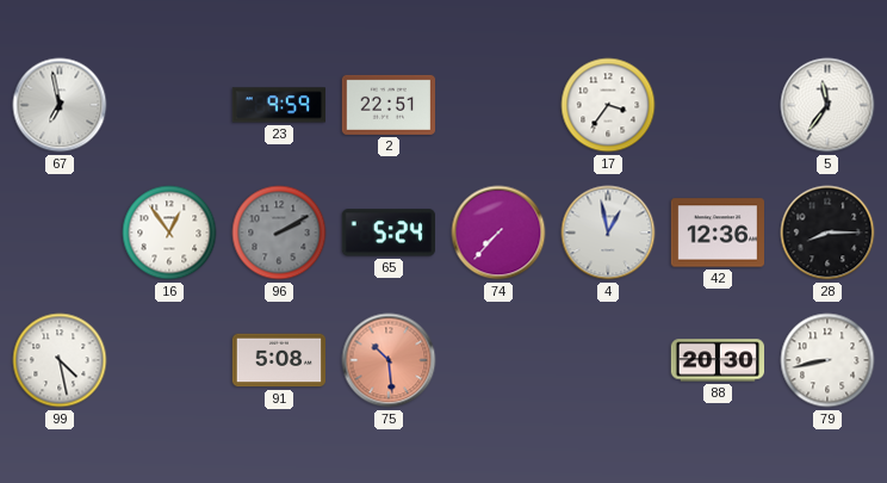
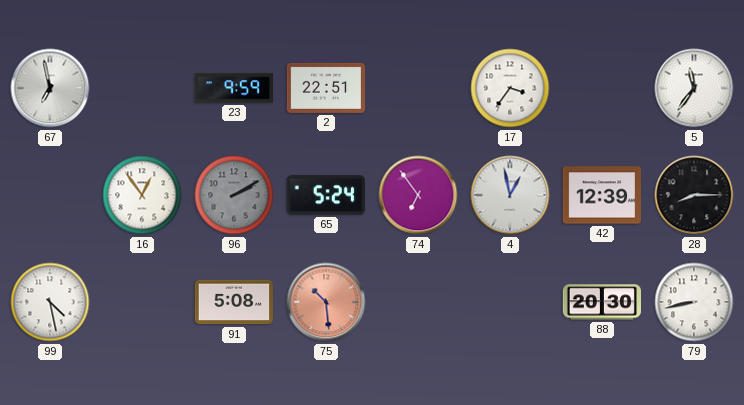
74: 7:37 -> 6:54
42: 12:36 -> 12:39
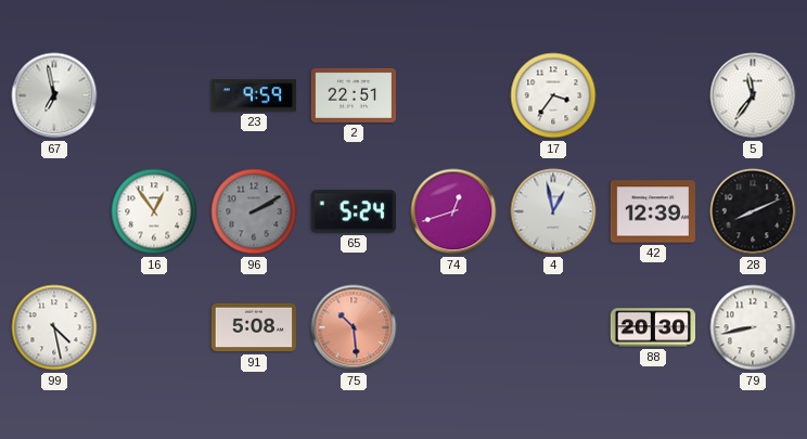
74: 6:54 -> 12:42
28: 8:15 -> 8:11
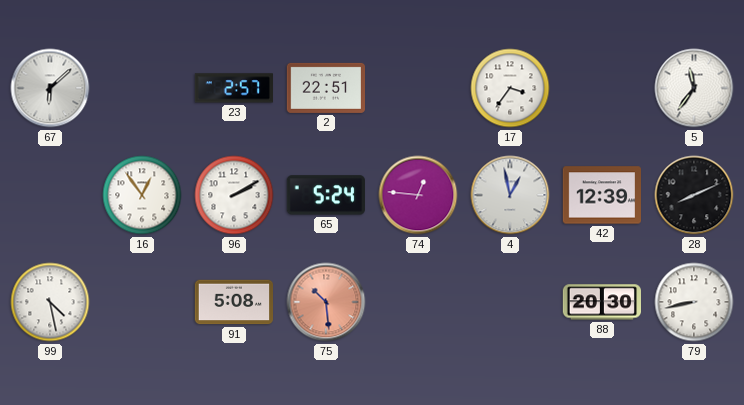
67: 6:58 -> 6:08
23: 9:59 -> 2:57
96 dial: grey -> white
74: 12:42 -> 12:46
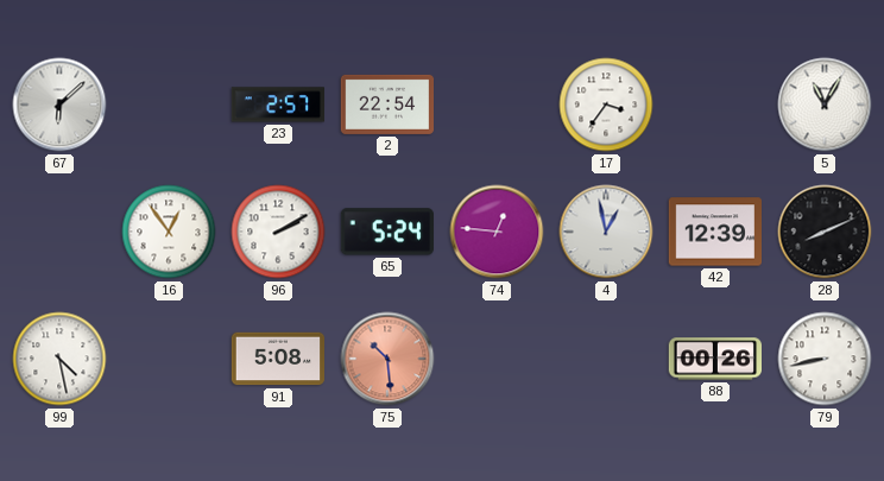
2: 22:51 -> 22:54
5: 11:36 -> 11:05
88: 20:30 -> 00:26
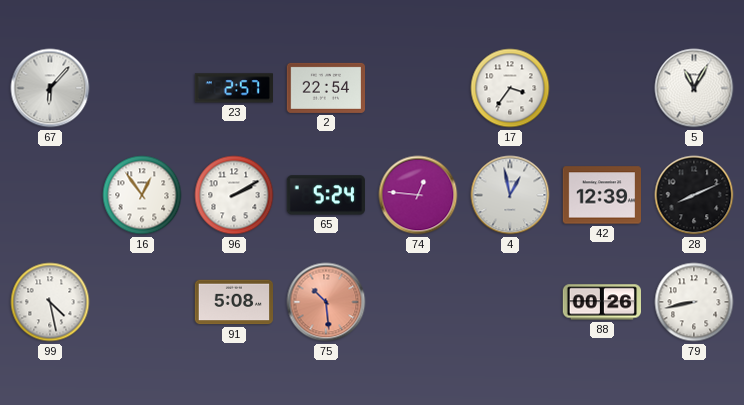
67: 6:08 -> 6:07
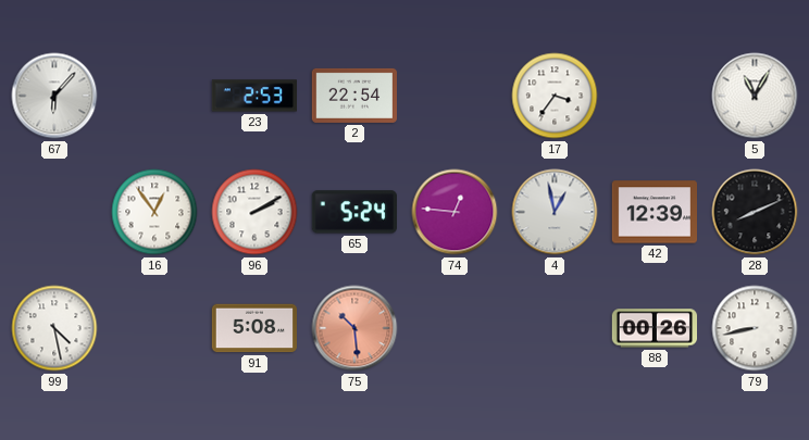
23: 2:57 -> 2:53
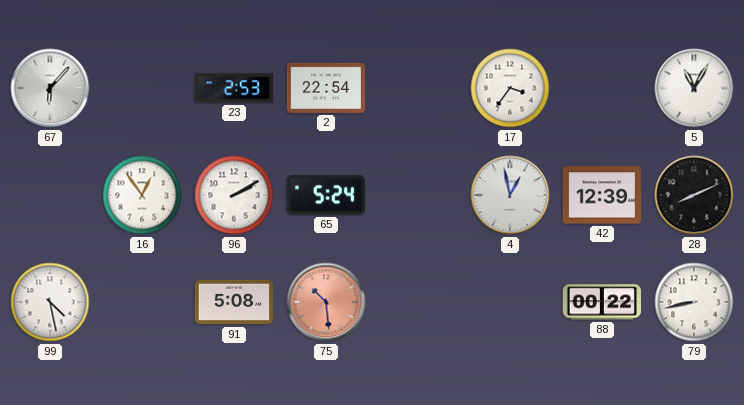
74: 12:46 -> none
88: 00:26 -> 00:22
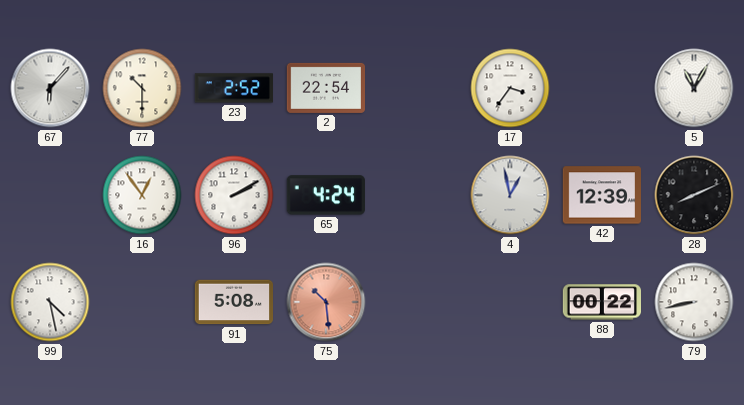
77: none -> 10:30
23: 2:53 -> 2:52
65: 5:24 -> 4:24
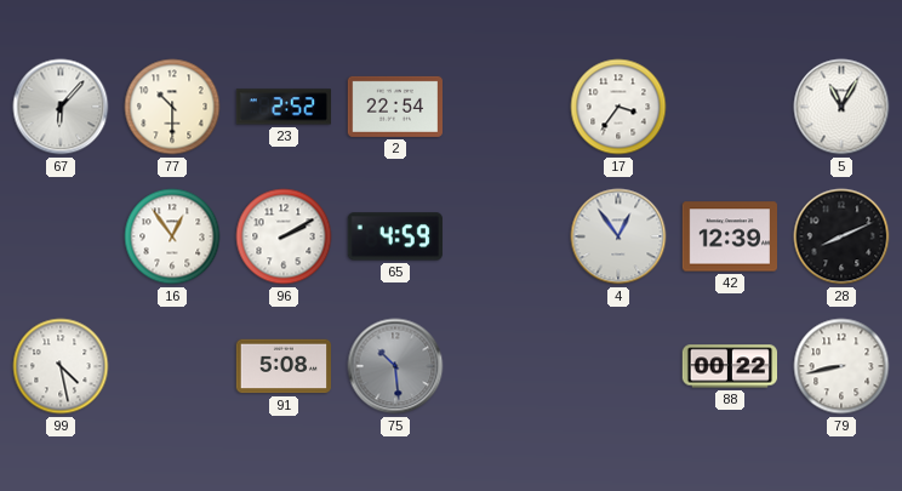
65: 4:24 -> 4:59
4: 12:58 -> 12:54
75 dial: salmon -> grey
